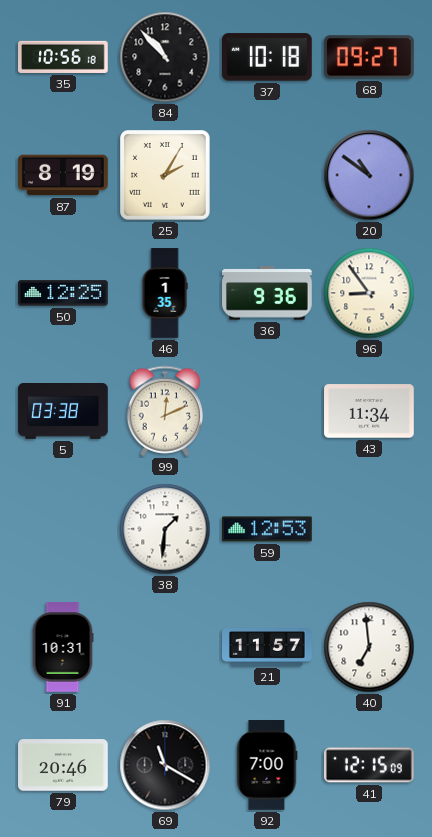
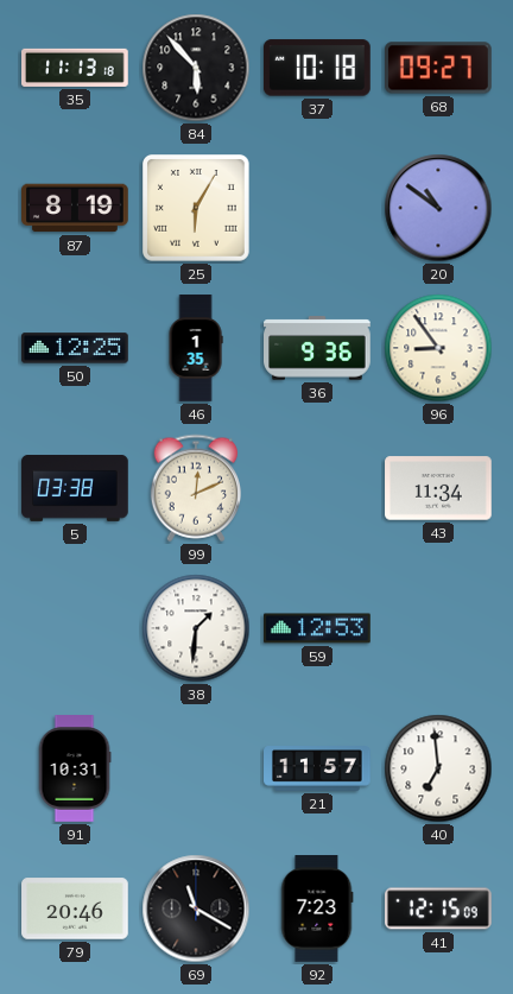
35: 10:56 -> 11:13
84: 10:53 -> 5:53
25: 2:05 -> 6:05
92: 7:00 -> 7:23
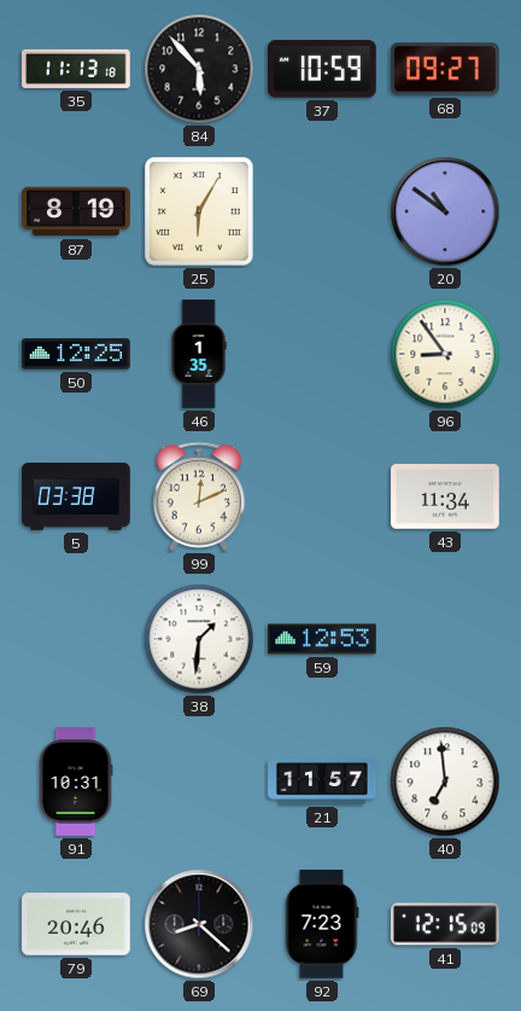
37: 10:18 -> 10:59
36: 9:36 -> none
69: 11:20 -> 8:22
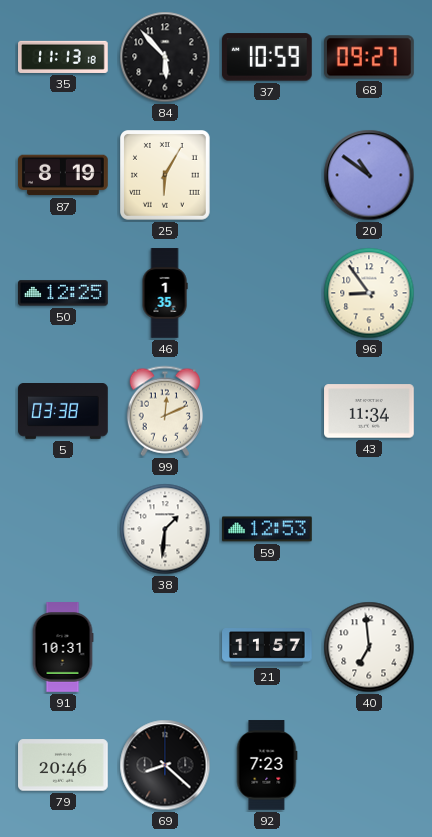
41: 12:15 -> none
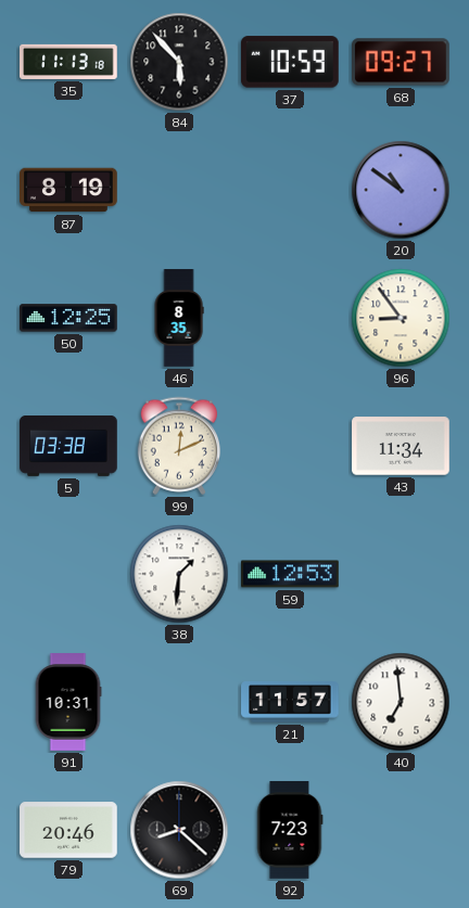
25: 6:05 -> none
46: 1:35 -> 8:35
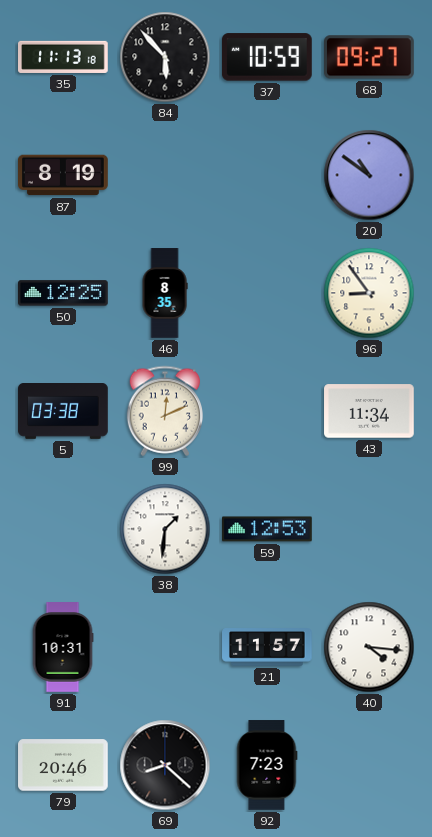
40: 6:59 -> 4:16
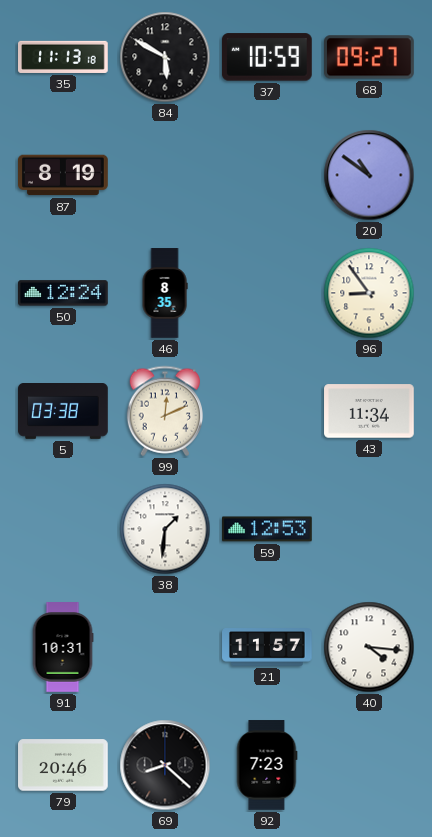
84: 5:53 -> 5:50
50: 12:25 -> 12:24
